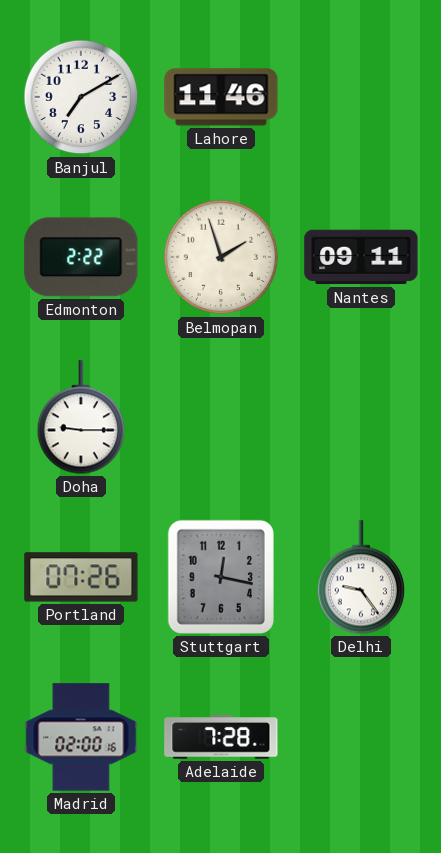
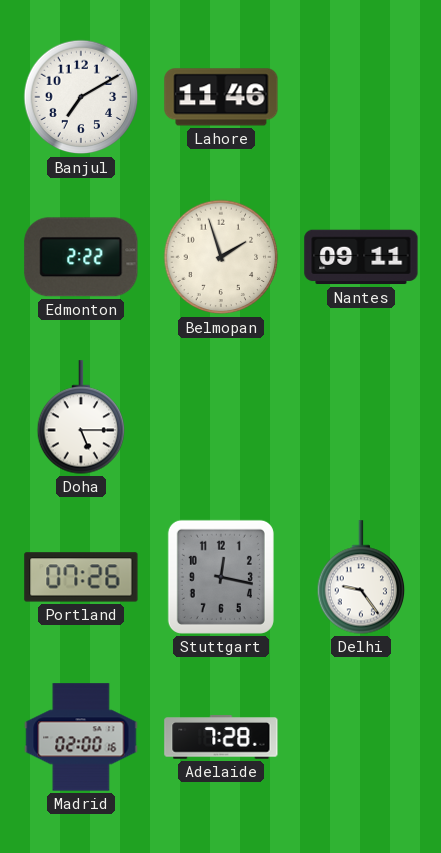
Doha: 9:15 -> 5:15
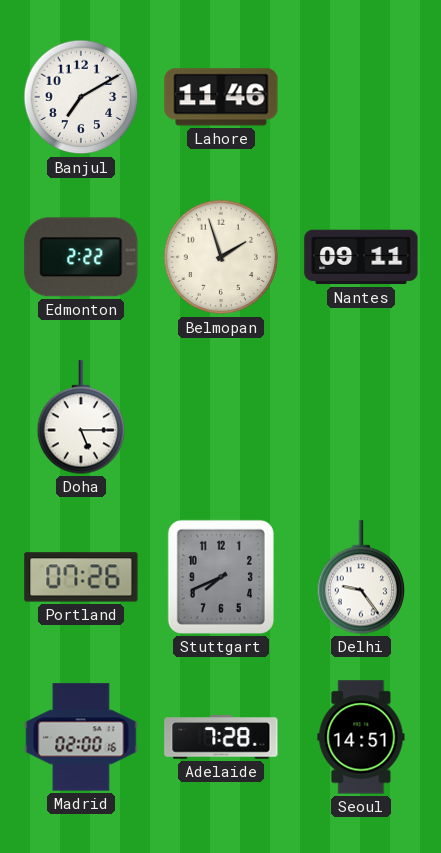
Stuttgart: 12:17 -> 7:41
Seoul: none -> 14:51
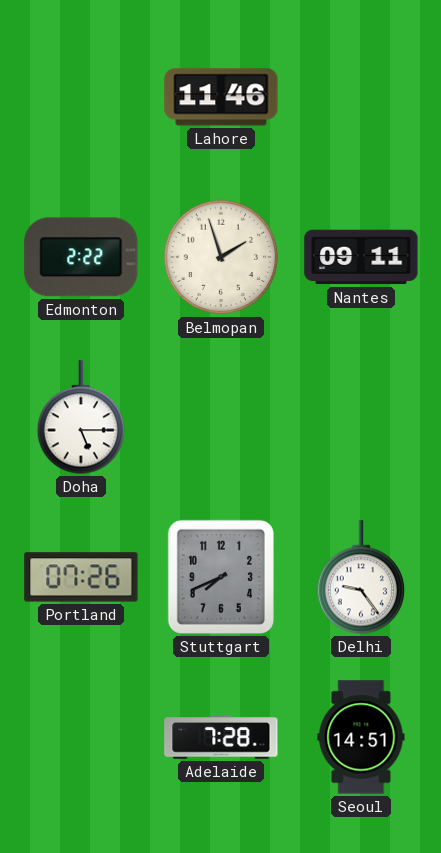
Banjul: 7:10 -> none
Madrid: 02:00 -> none
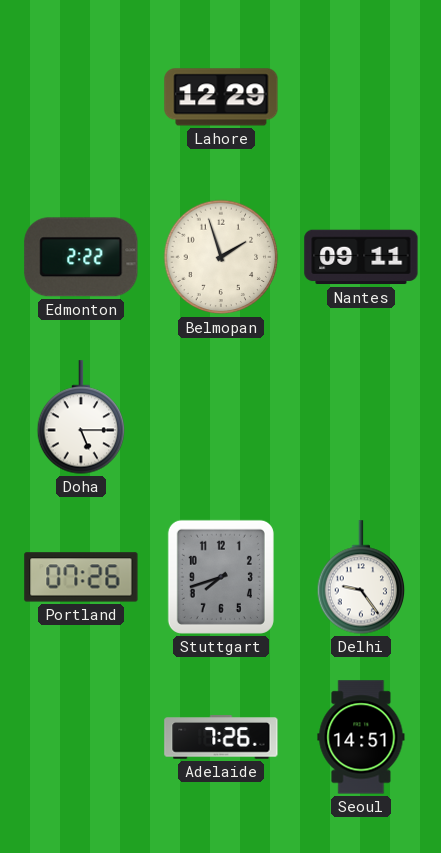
Lahore: 11:46 -> 12:29
Stuttgart: 7:41 -> 7:42
Adelaide: 7:28 -> 7:26
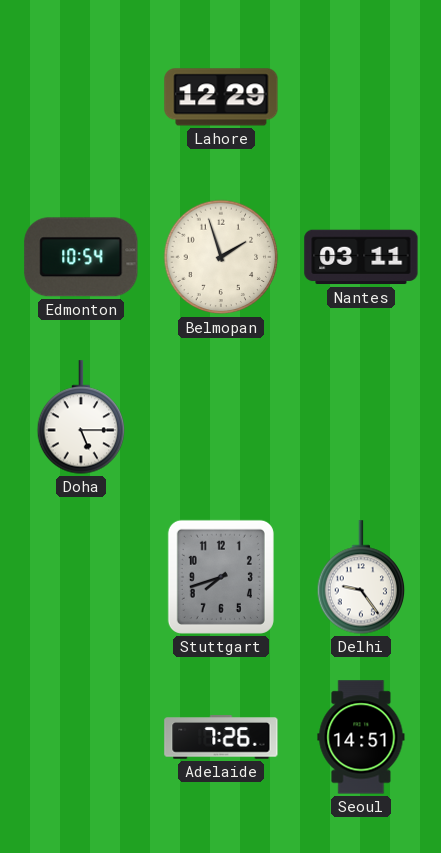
Edmonton: 2:22 -> 10:54
Nantes: 09:11 -> 03:11
Portland: 07:26 -> none
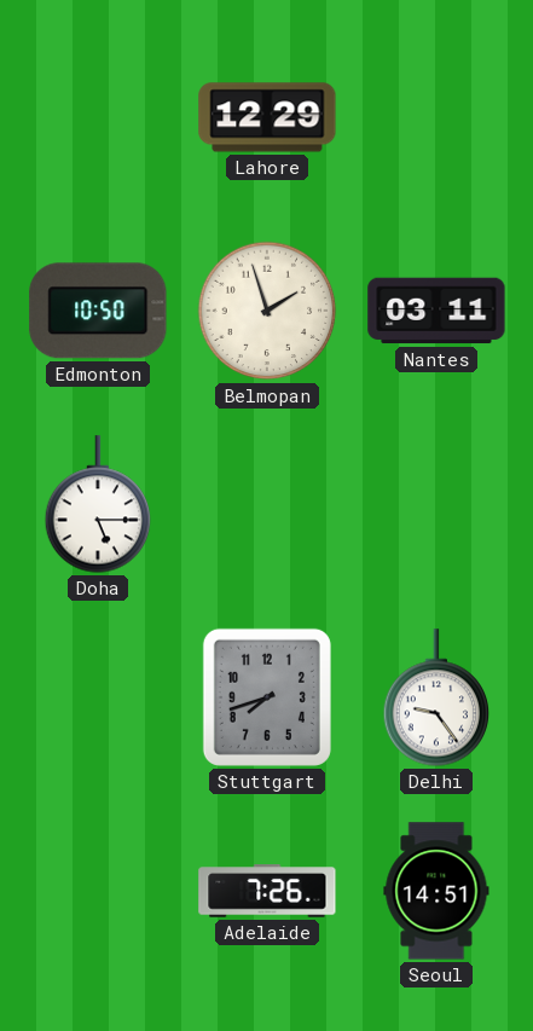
Edmonton: 10:54 -> 10:50
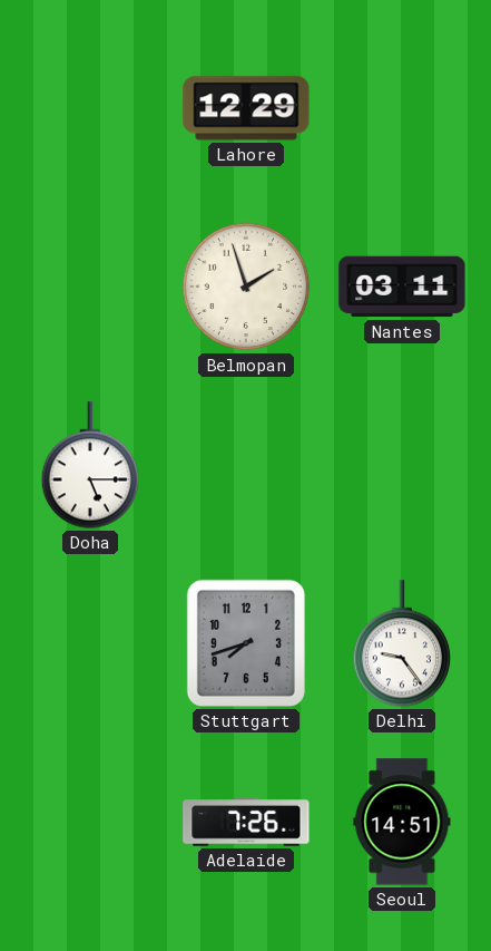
Edmonton: 10:50 -> none
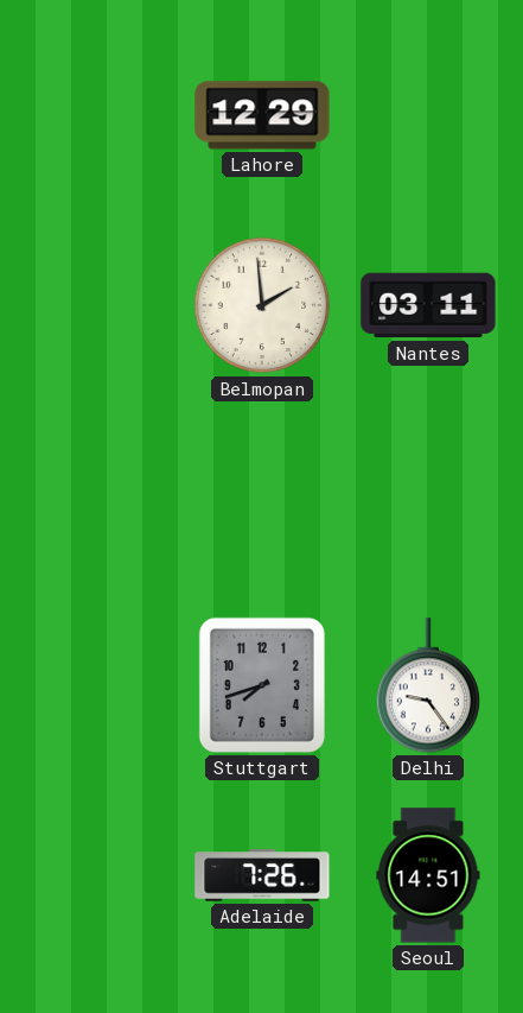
Belmopan: 1:57 -> 1:59
Doha: 5:15 -> none
